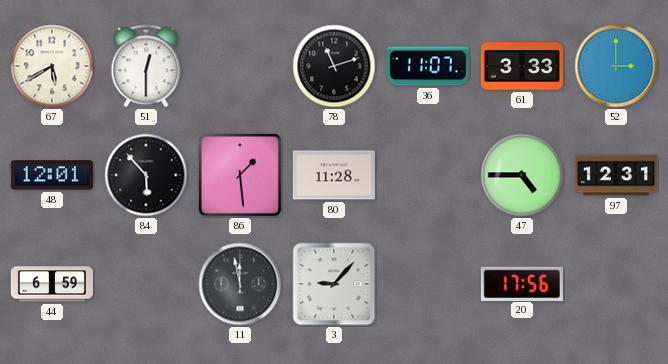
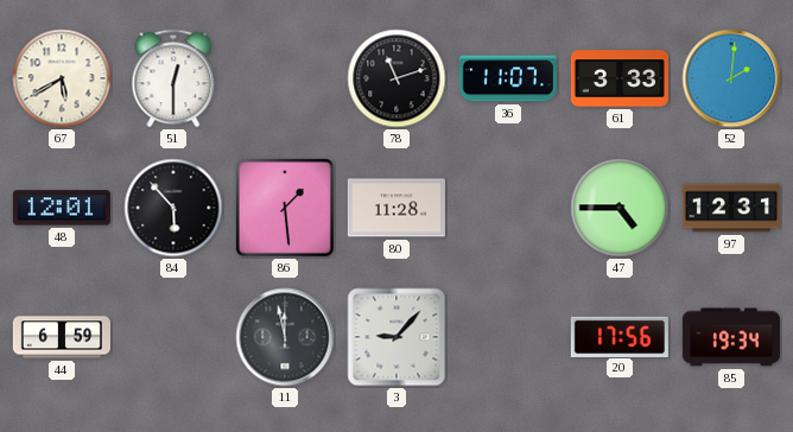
52: 3:00 -> 2:01
85: none -> 19:34
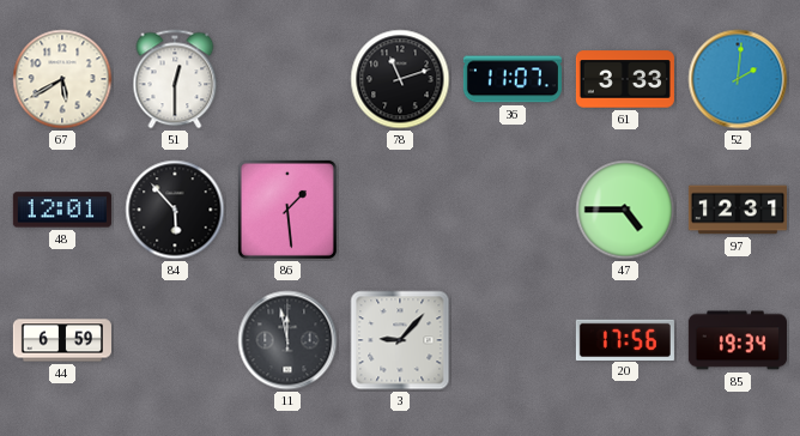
80: 11:28 -> none
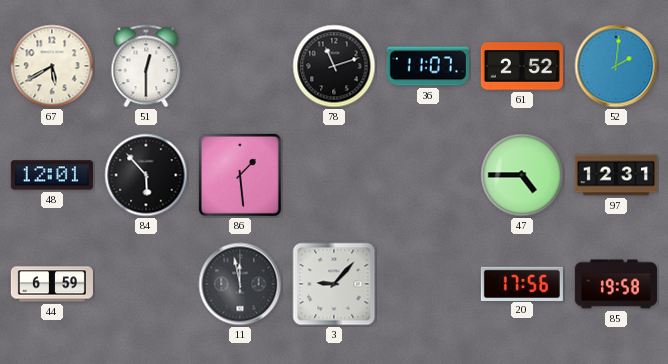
61: 3:33 -> 2:52
85: 19:34 -> 19:58
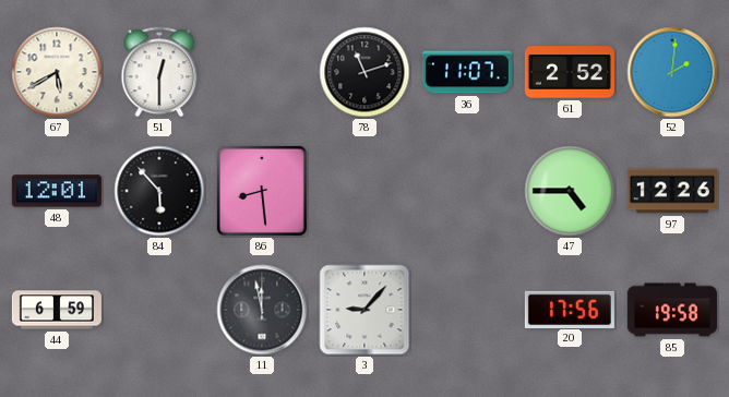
86: 1:29 -> 8:29
97: 12:31 -> 12:26
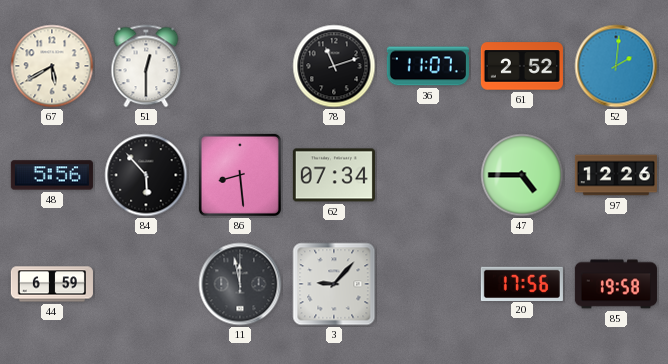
48: 12:01 -> 5:56
62: none -> 07:34
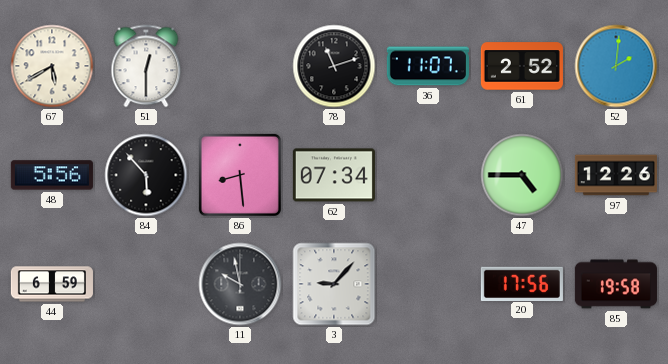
11: 11:58 -> 9:58
